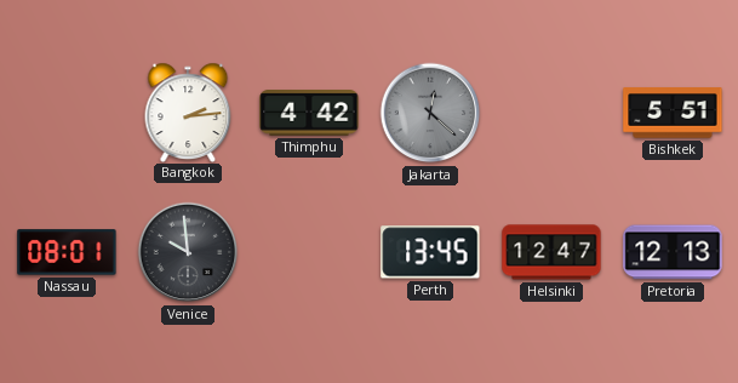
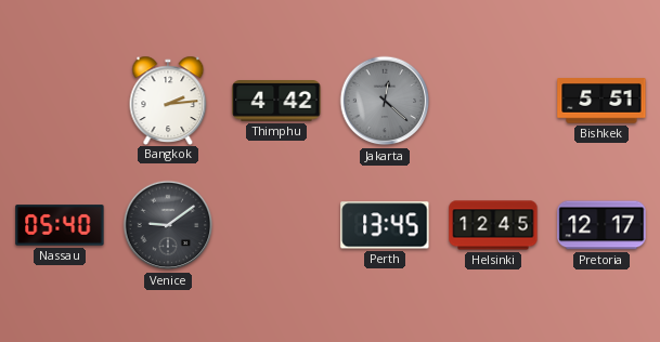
Nassau: 08:01 -> 05:40
Venice: 9:59 -> 9:09
Helsinki: 12:47 -> 12:45
Pretoria: 12:13 -> 12:17
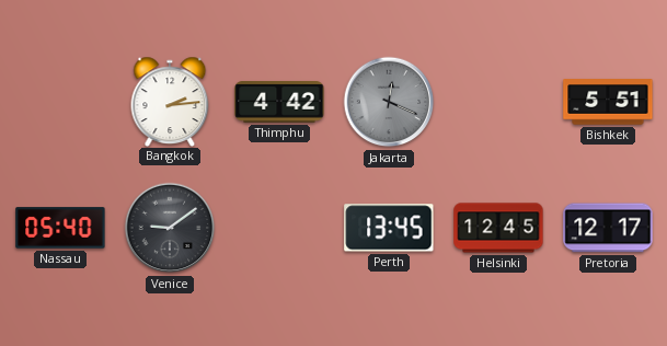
Jakarta: 12:22 -> 12:19
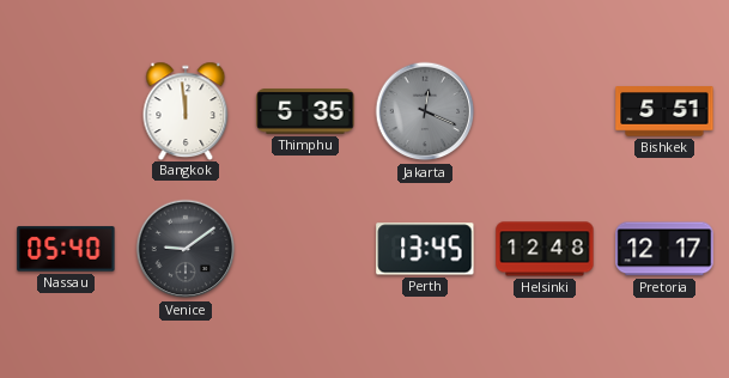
Bangkok: 2:14 -> 11:59
Thimphu: 4:42 -> 5:35
Helsinki: 12:45 -> 12:48
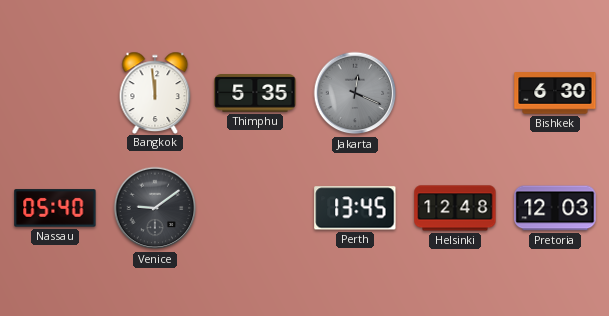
Bishkek: 5:51 -> 6:30
Pretoria: 12:17 -> 12:03
